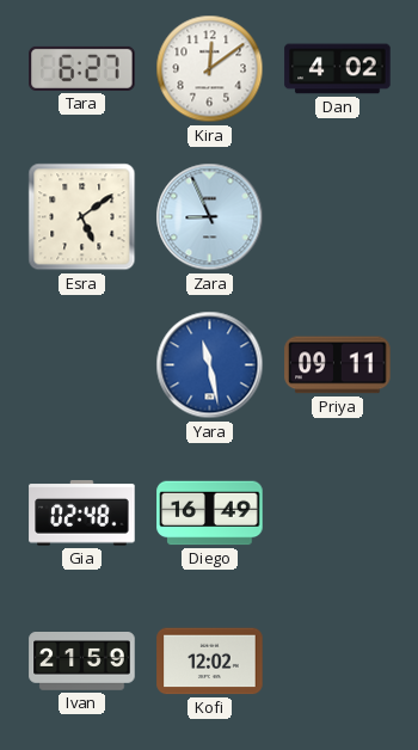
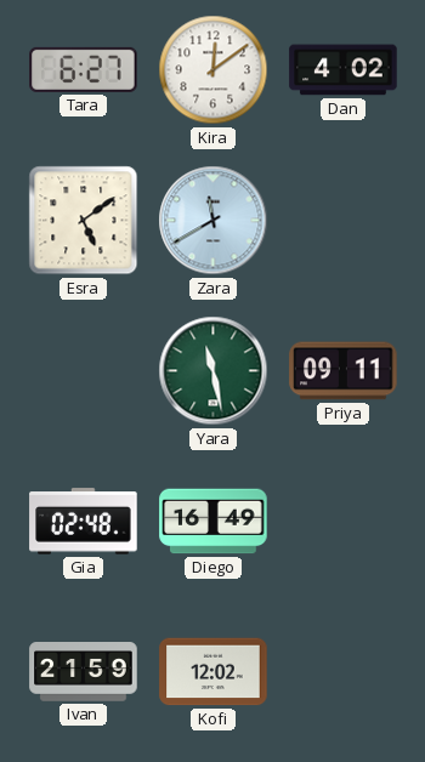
Zara: 8:56 -> 11:40
Yara dial: blue -> green
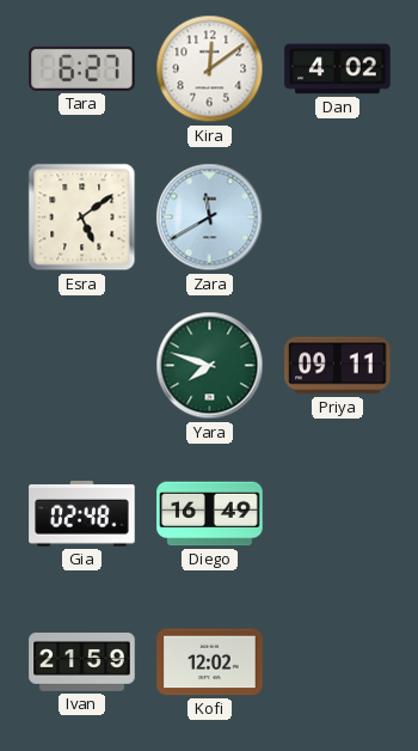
Yara: 11:28 -> 7:48
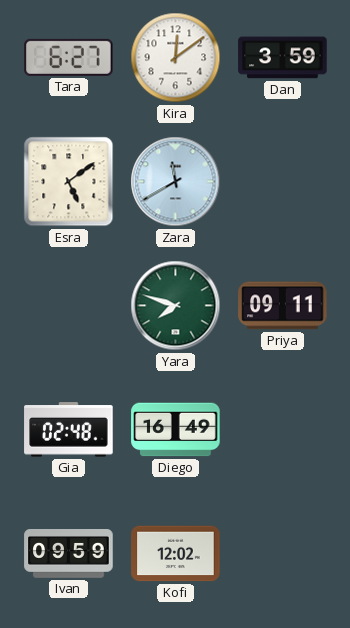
Dan: 4:02 -> 3:59
Ivan: 21:59 -> 09:59
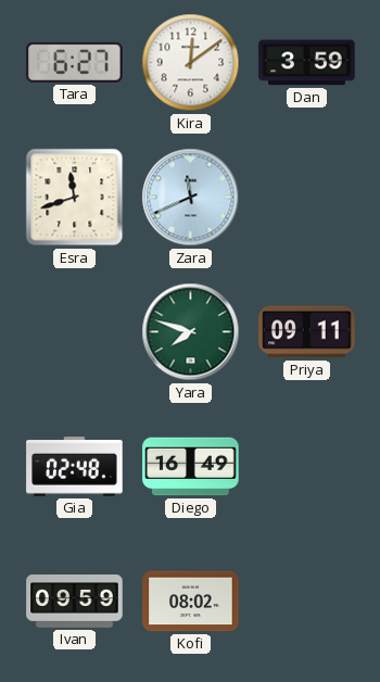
Esra: 5:09 -> 11:42
Zara: 11:40 -> 11:41
Kofi: 12:02 -> 08:02
